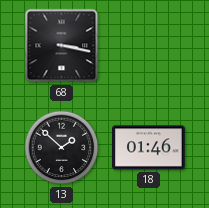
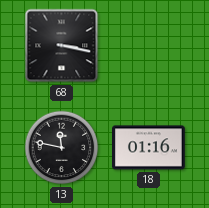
13: 1:52 -> 11:47
18: 01:46 -> 01:16
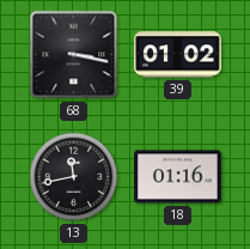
39: none -> 01:02
13: 11:47 -> 11:43
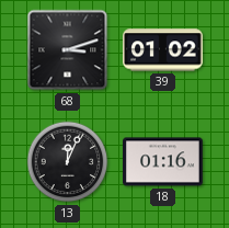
68: 3:17 -> 3:12
13: 11:43 -> 12:04
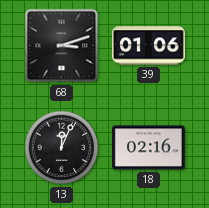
39: 01:02 -> 01:06
18: 01:16 -> 02:16
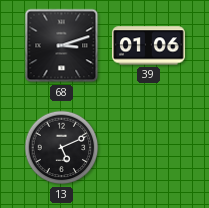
13: 12:04 -> 5:11
18: 02:16 -> none
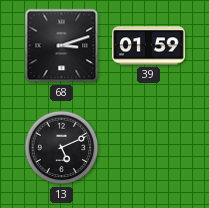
39: 01:06 -> 01:59
